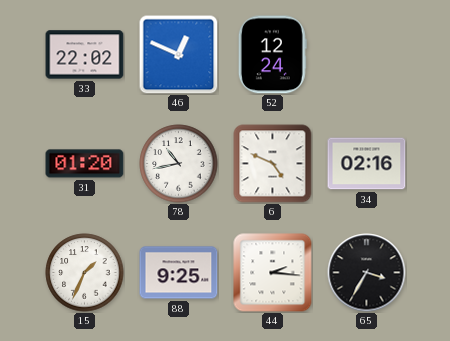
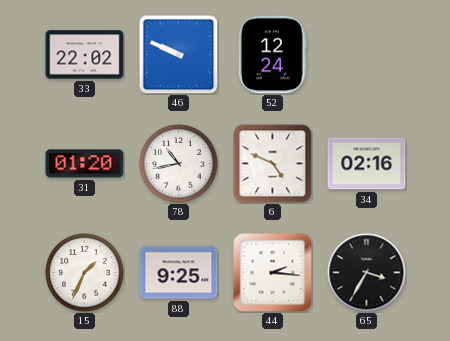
46: 12:49 -> 9:49
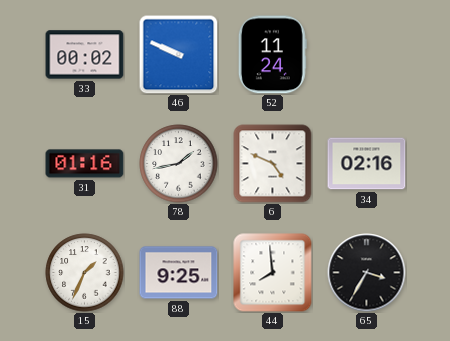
33: 22:02 -> 00:02
52: 12:24 -> 11:24
31: 01:20 -> 01:16
78: 10:43 -> 1:43
44: 2:16 -> 7:59
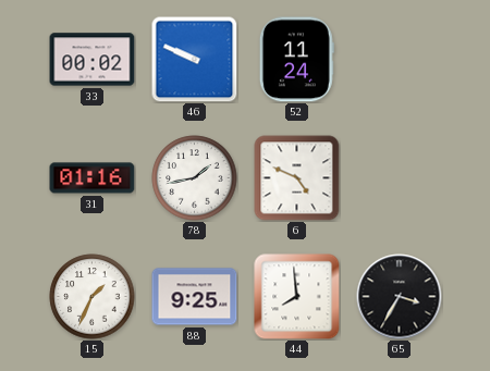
34: 02:16 -> none
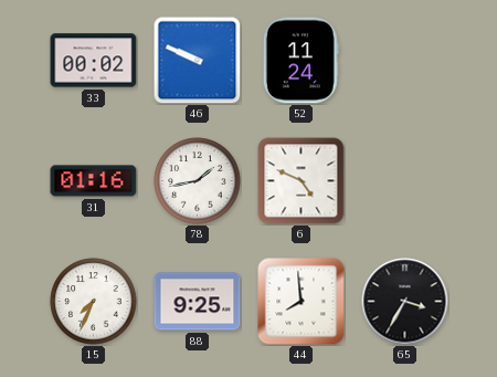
15: 1:34 -> 7:34
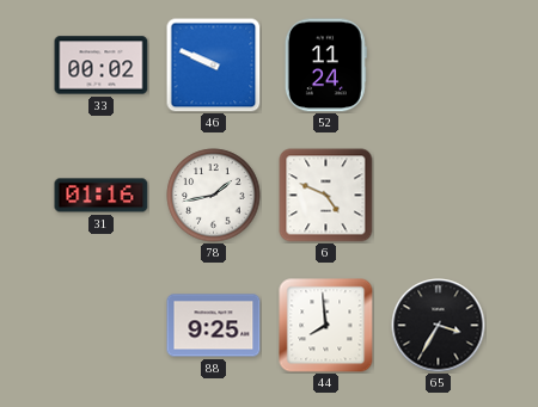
15: 7:34 -> none
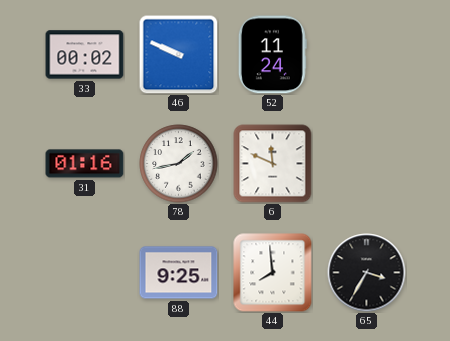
6: 4:49 -> 11:49
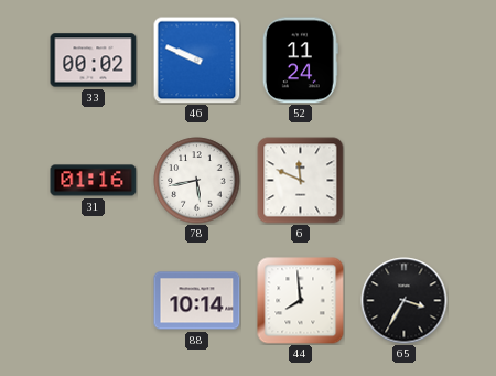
78: 1:43 -> 5:43
88: 9:25 -> 10:14
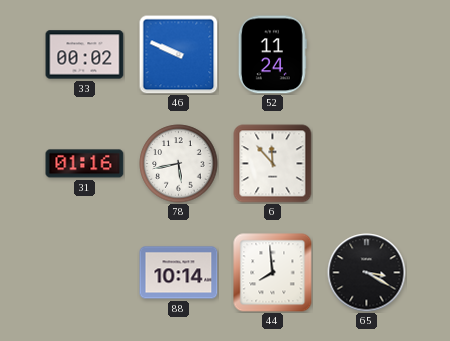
6: 11:49 -> 11:53
65: 3:35 -> 3:20
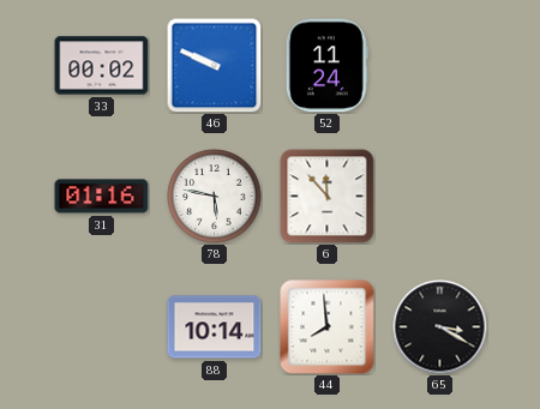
78: 5:43 -> 5:47
